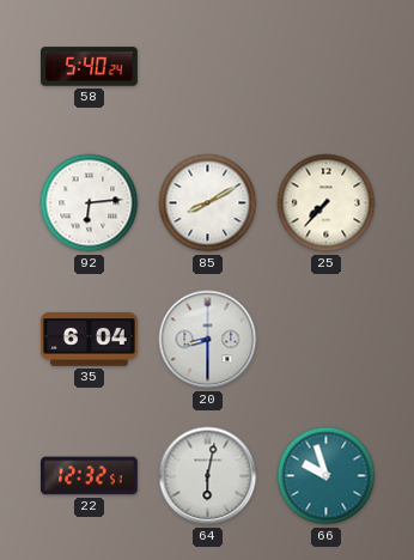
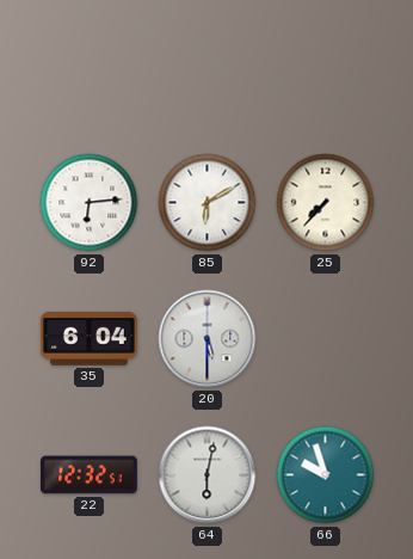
58: 5:40 -> none
85: 8:10 -> 6:10
20: 8:30 -> 5:30
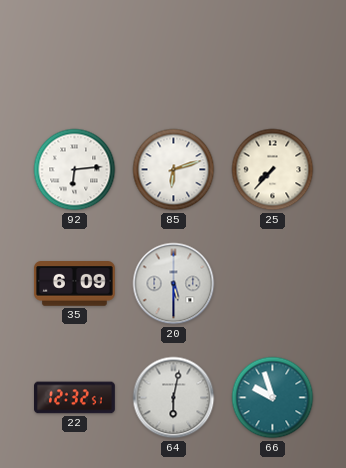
85: 6:10 -> 6:12
35: 6:04 -> 6:09
